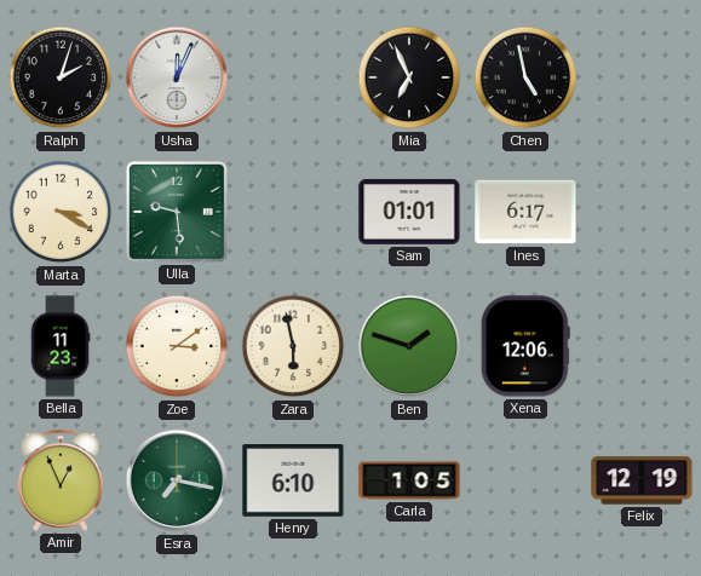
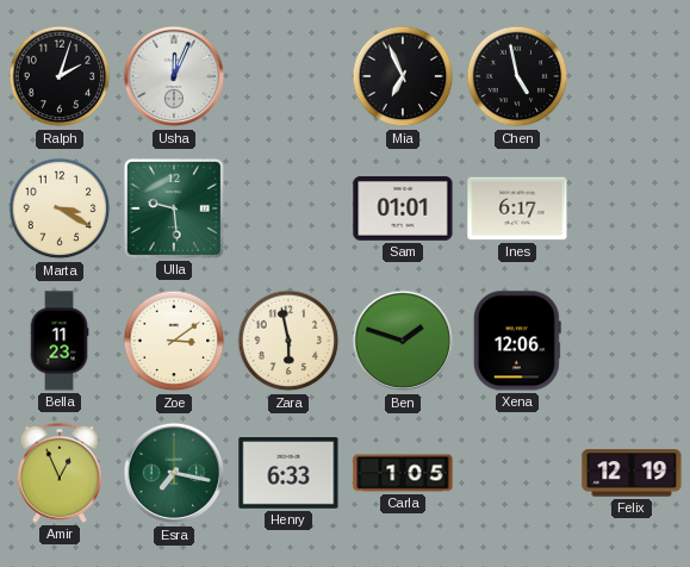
Henry: 6:10 -> 6:33
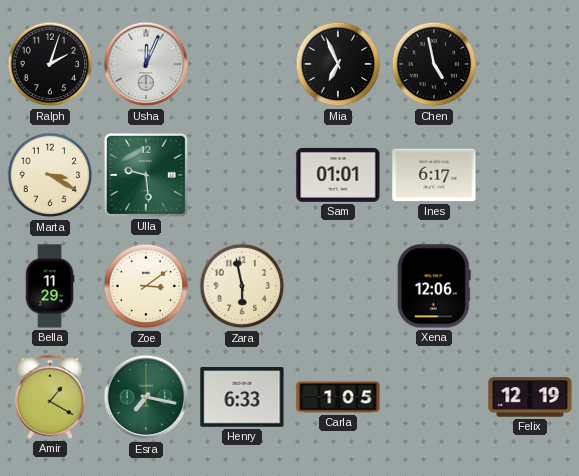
Bella: 11:23 -> 11:29
Ben: 1:48 -> none
Amir: 12:56 -> 1:20
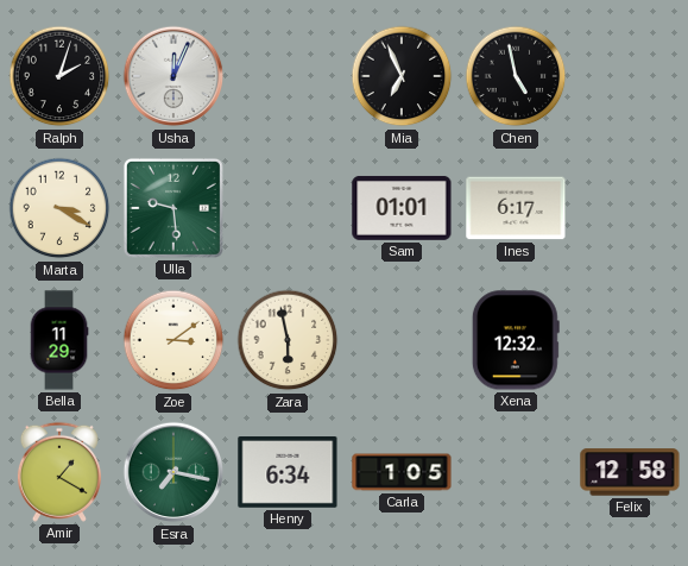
Xena: 12:06 -> 12:32
Henry: 6:33 -> 6:34
Felix: 12:19 -> 12:58
